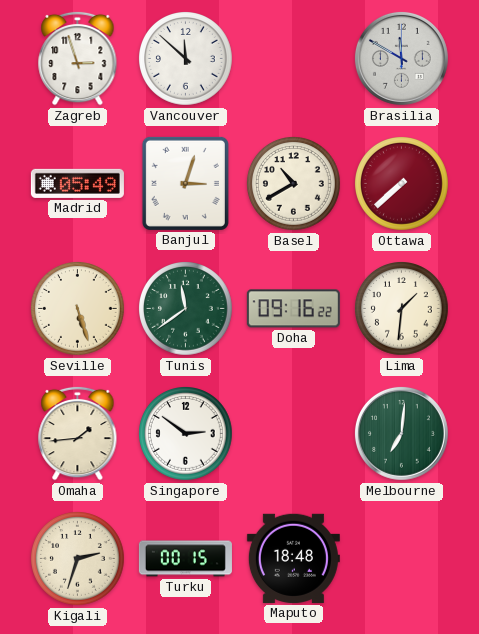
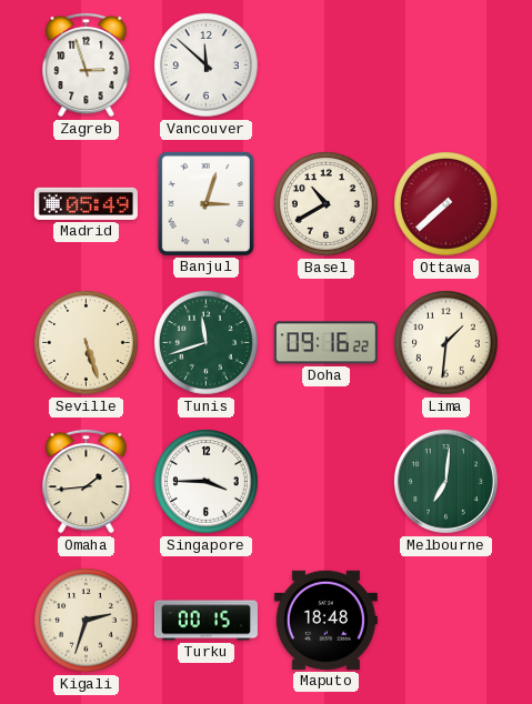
Brasilia: 11:50 -> none
Tunis: 11:39 -> 11:42
Singapore: 2:51 -> 3:45
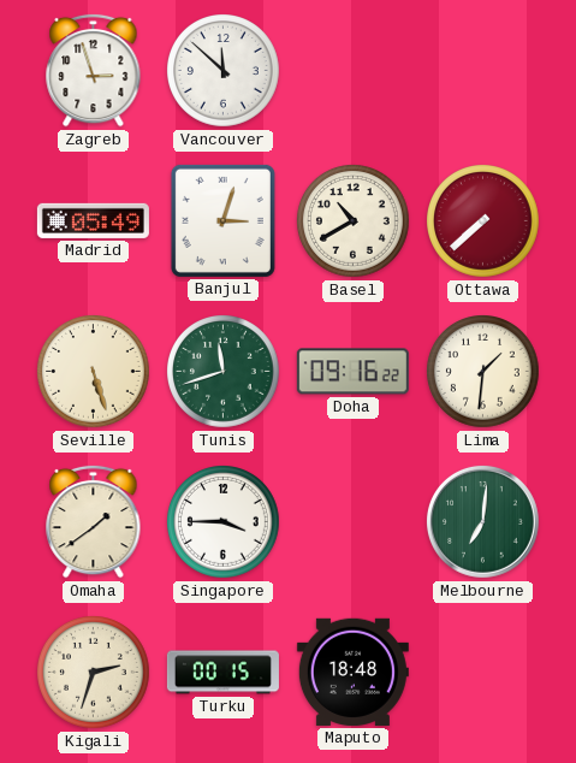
Omaha: 1:44 -> 1:39
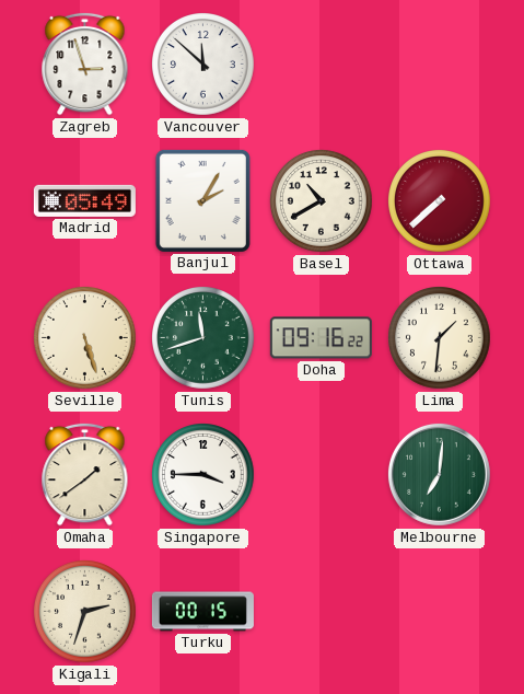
Banjul: 3:03 -> 2:05
Maputo: 18:48 -> none
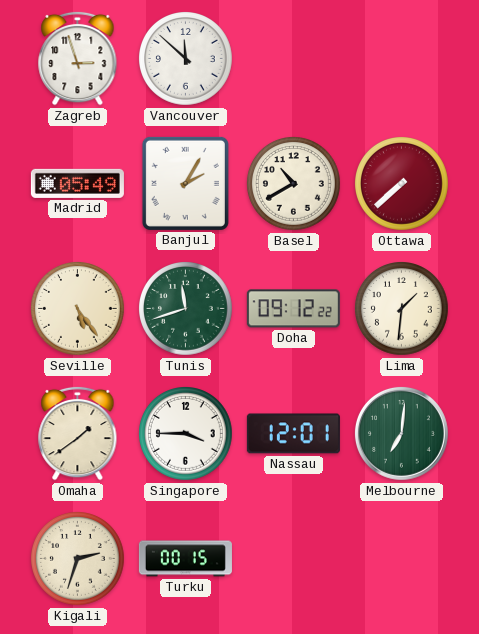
Seville: 5:27 -> 5:24
Doha: 09:16 -> 09:12
Nassau: none -> 12:01
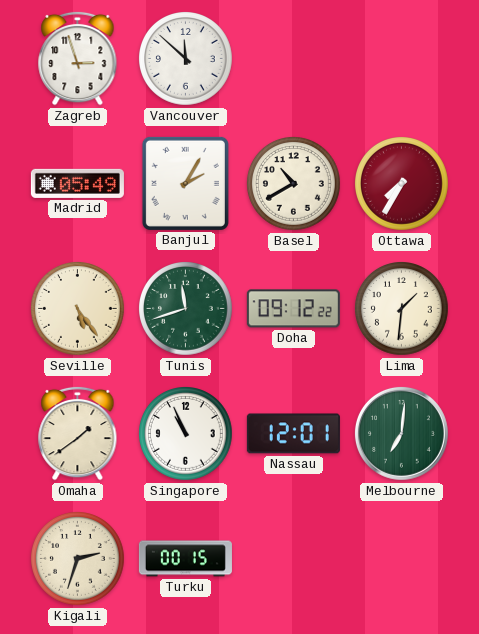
Ottawa: 7:38 -> 7:35
Singapore: 3:45 -> 10:56
